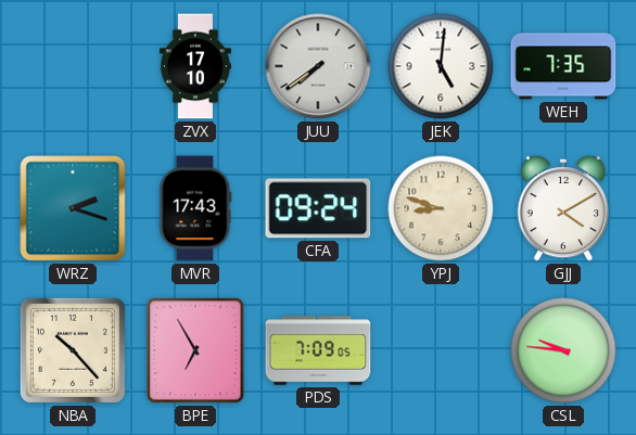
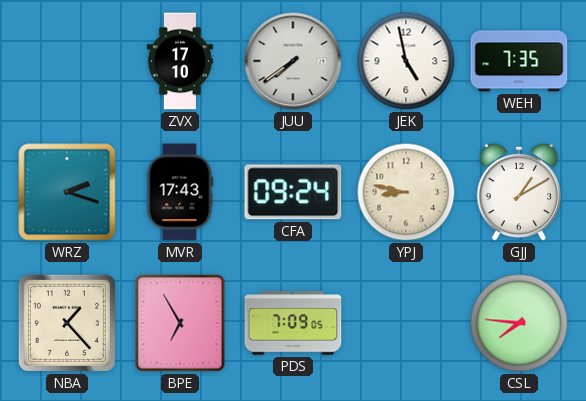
JEK: 5:01 -> 4:58
YPJ: 8:48 -> 8:47
GJJ: 4:10 -> 1:10
NBA: 10:23 -> 1:23
CSL: 9:46 -> 7:46
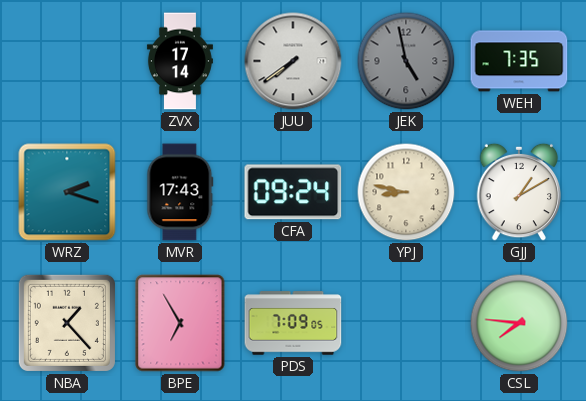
ZVX: 17:10 -> 17:14
JEK dial: white -> grey
